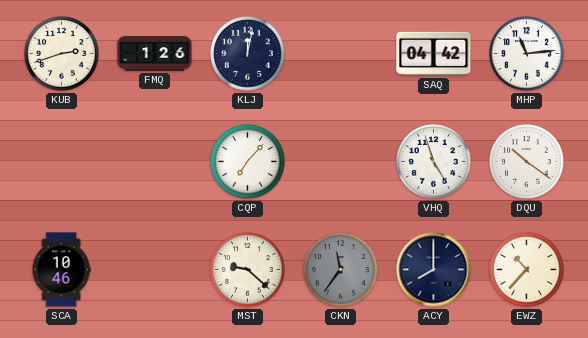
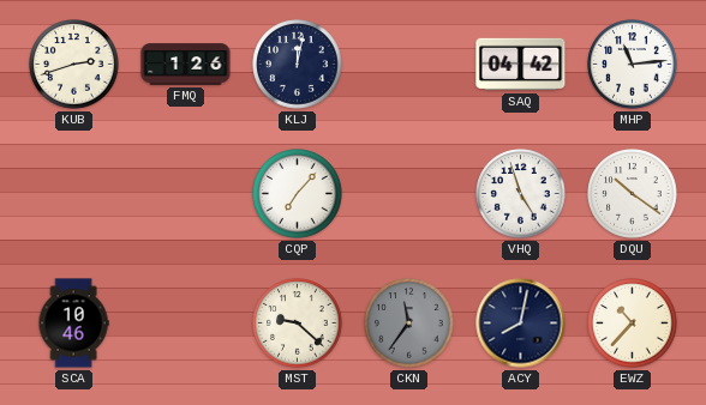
ACY: 8:00 -> 8:02
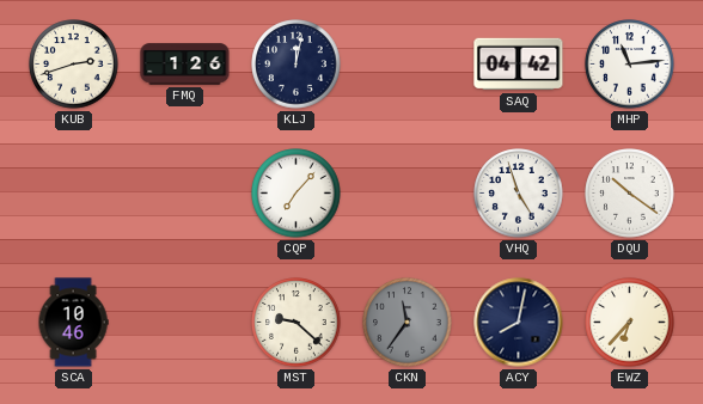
EWZ: 10:37 -> 6:37
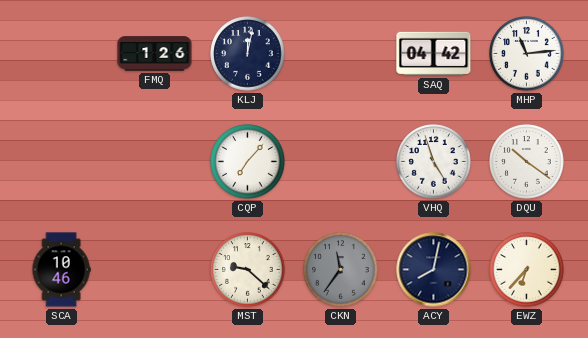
KUB: 2:42 -> none
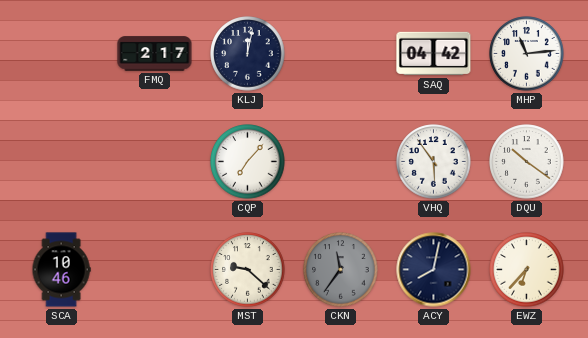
FMQ: 1:26 -> 2:17
VHQ: 4:57 -> 5:54
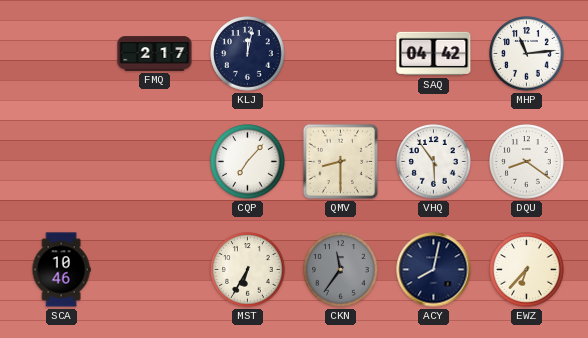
QMV: none -> 8:30
DQU: 10:21 -> 8:21
MST: 9:22 -> 6:35
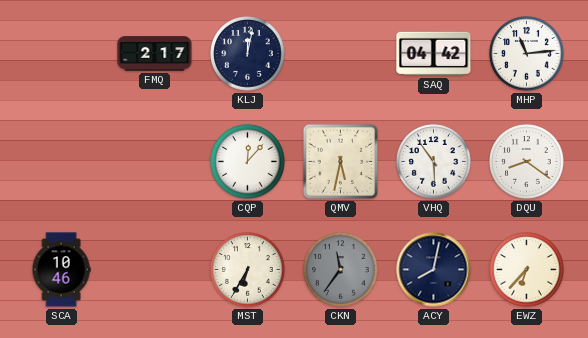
CQP: 7:07 -> 12:07
QMV: 8:30 -> 5:32
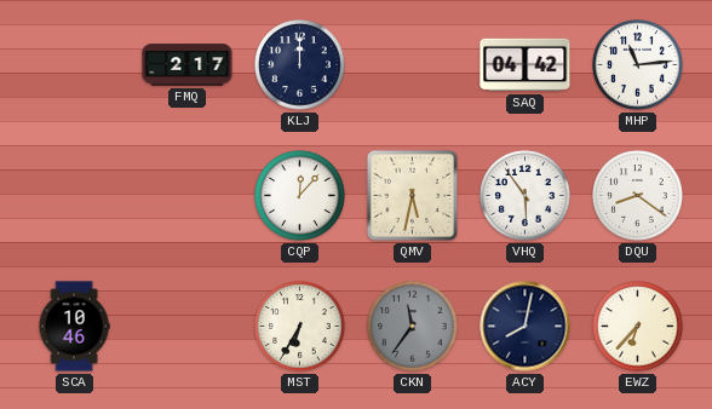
KLJ: 12:02 -> 12:00
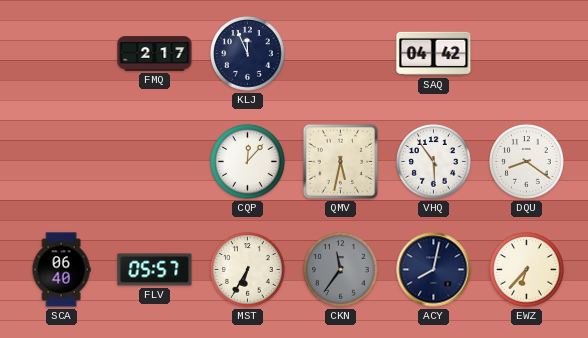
KLJ: 12:00 -> 11:56
MHP: 11:14 -> none
SCA: 10:46 -> 06:40
FLV: none -> 05:57
